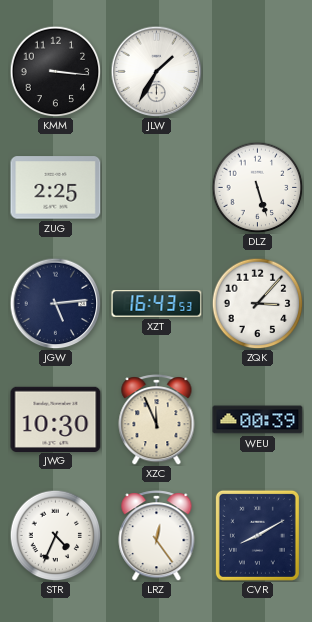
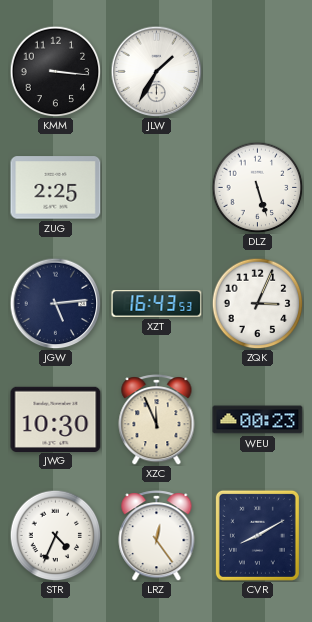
ZQK: 3:07 -> 3:04
WEU: 00:39 -> 00:23
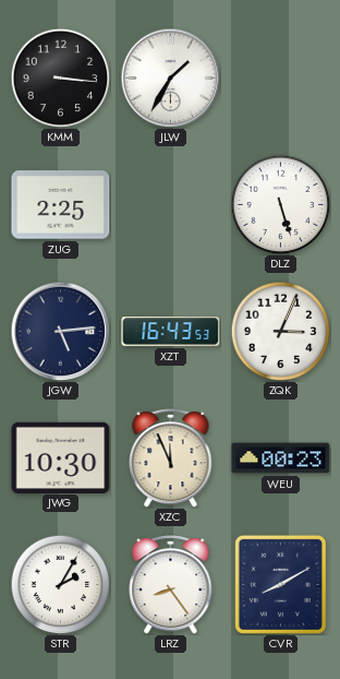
STR: 4:34 -> 2:05
LRZ: 12:24 -> 8:24
